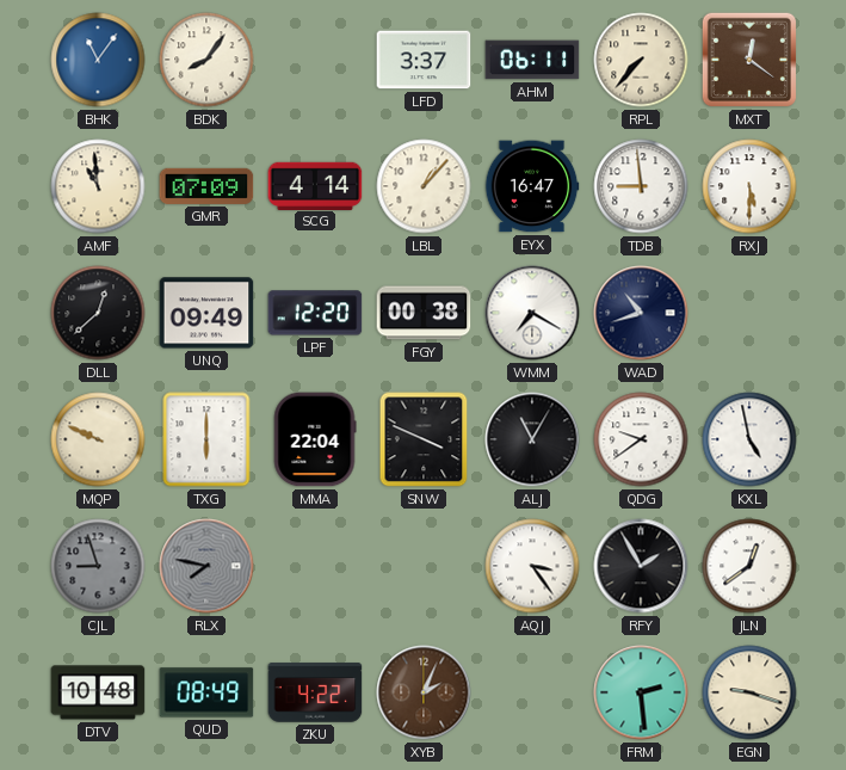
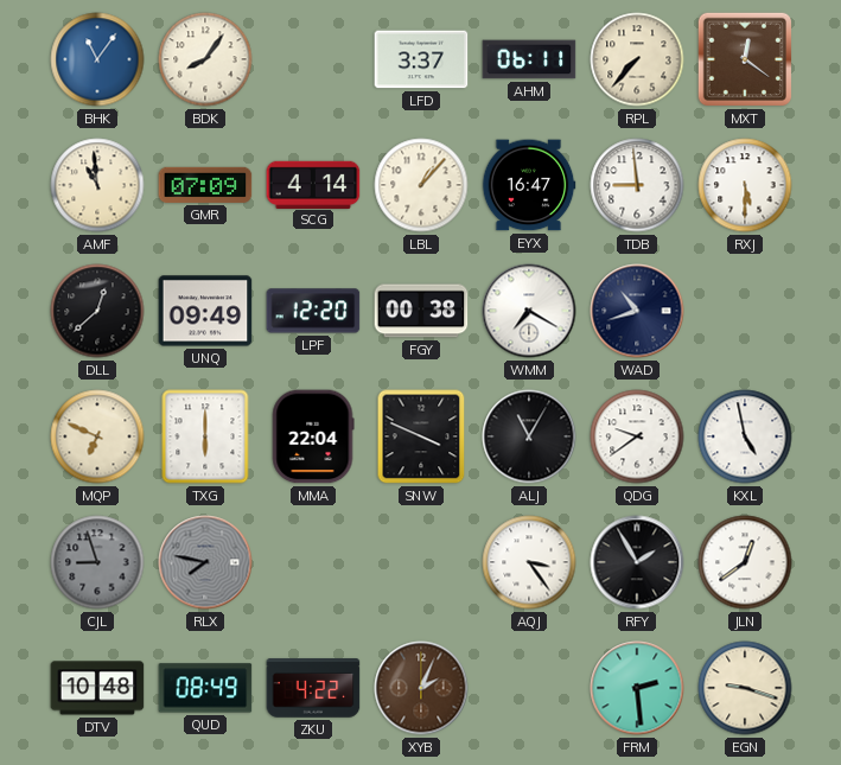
MQP: 9:49 -> 6:49
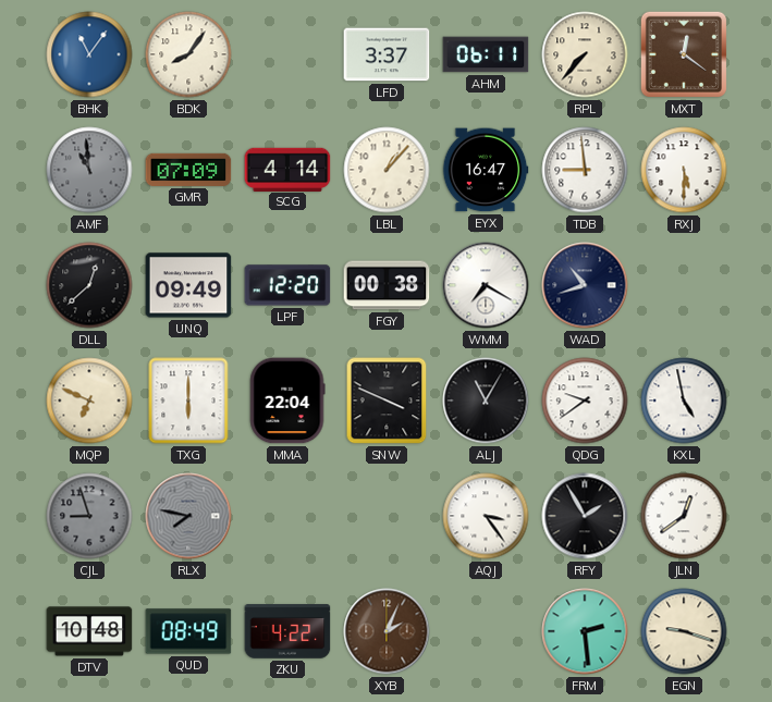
AMF dial: cream -> grey
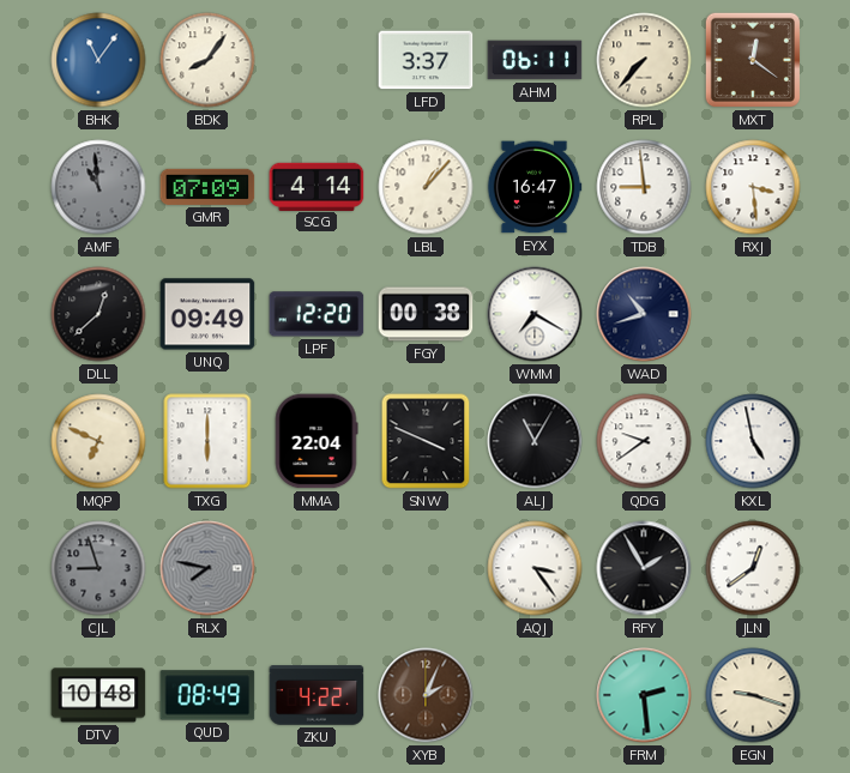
RXJ: 5:30 -> 3:29
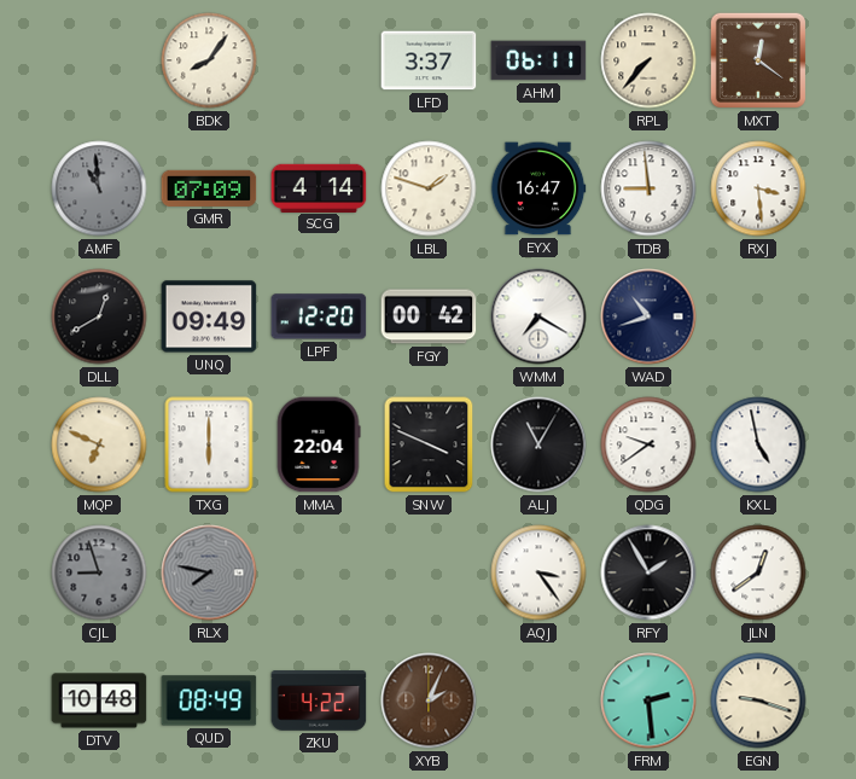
BHK: 11:06 -> none
LBL: 1:07 -> 1:48
DLL: 12:38 -> 12:40
FGY: 00:38 -> 00:42
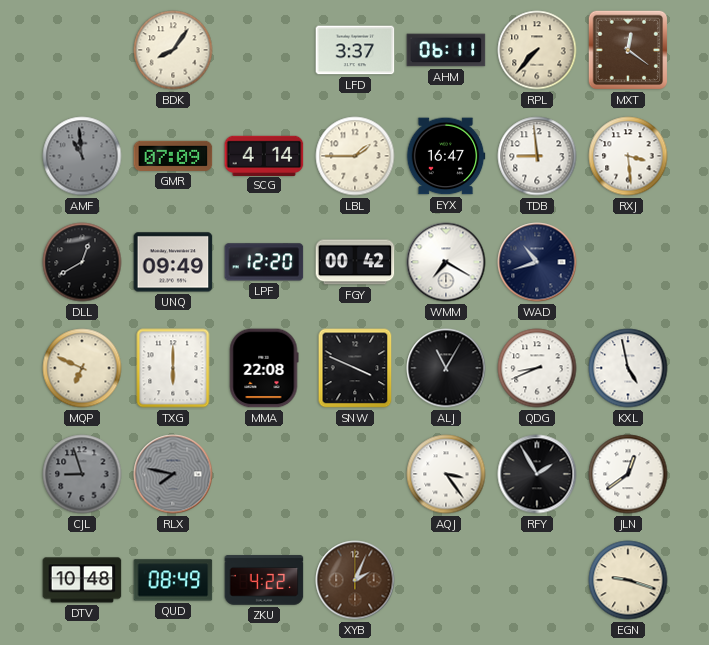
LBL: 1:48 -> 1:45
MMA: 22:04 -> 22:08
QDG: 9:39 -> 8:41
FRM: 2:29 -> none
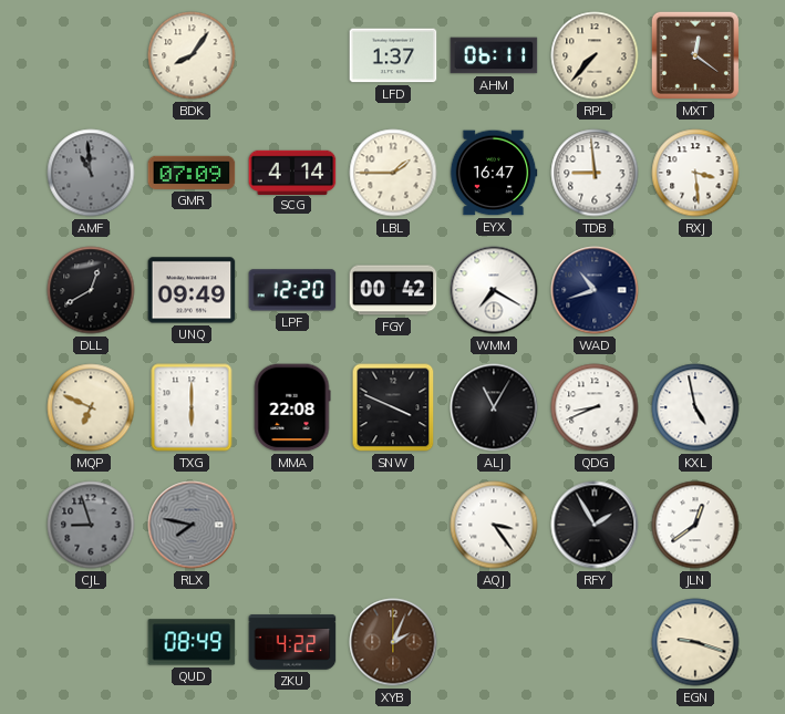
LFD: 3:37 -> 1:37
DTV: 10:48 -> none
